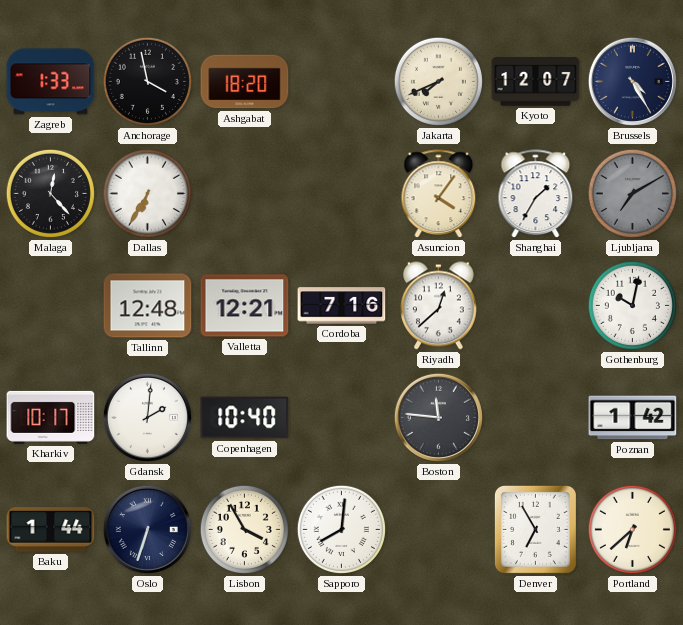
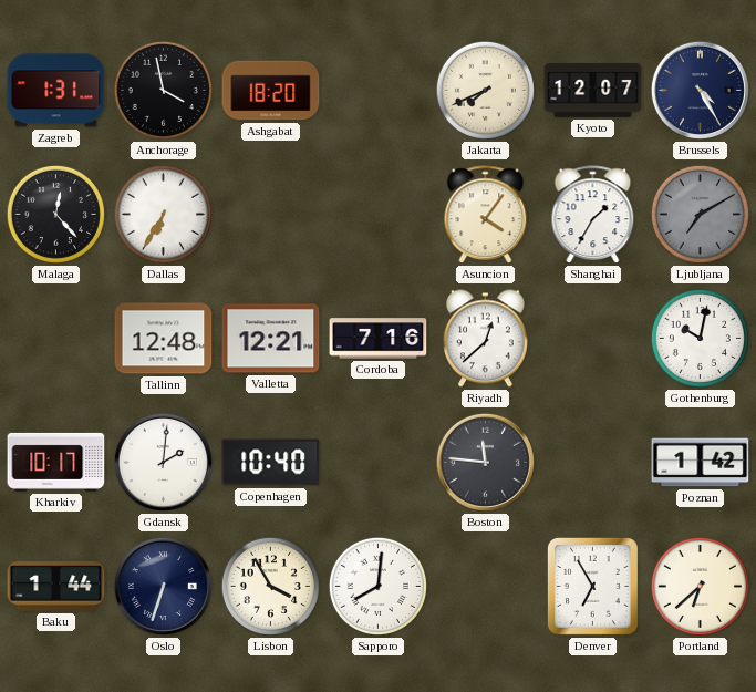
Zagreb: 1:33 -> 1:31
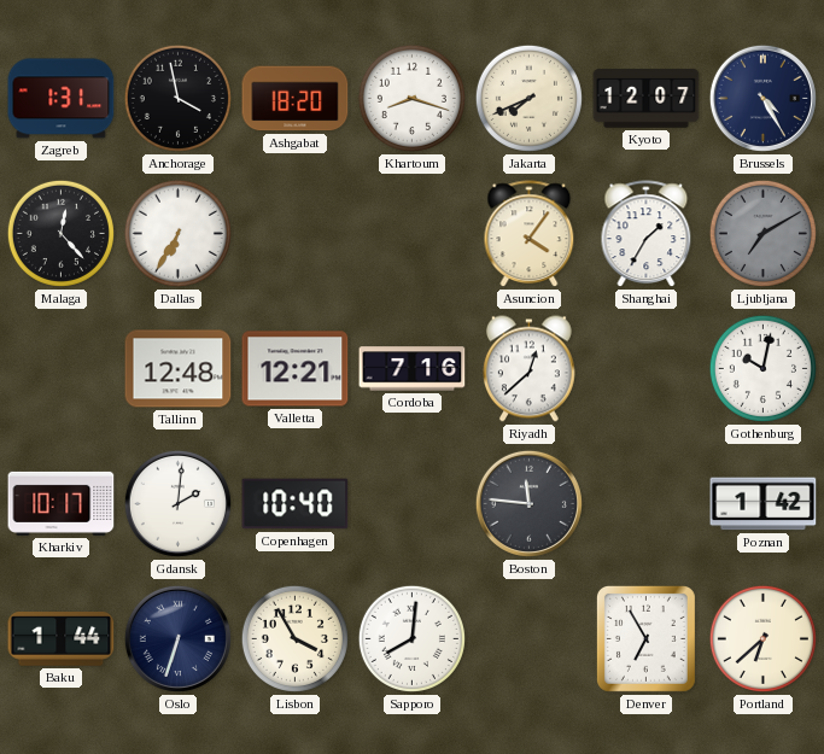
Khartoum: none -> 8:18
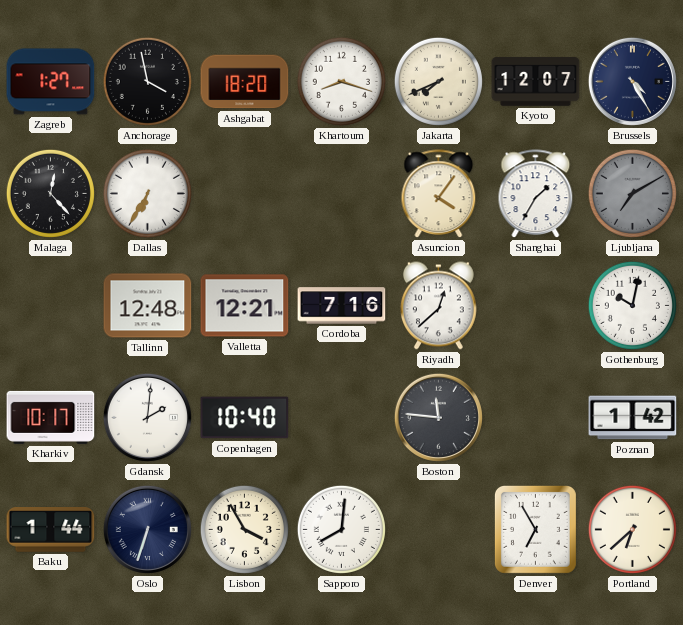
Zagreb: 1:31 -> 1:27
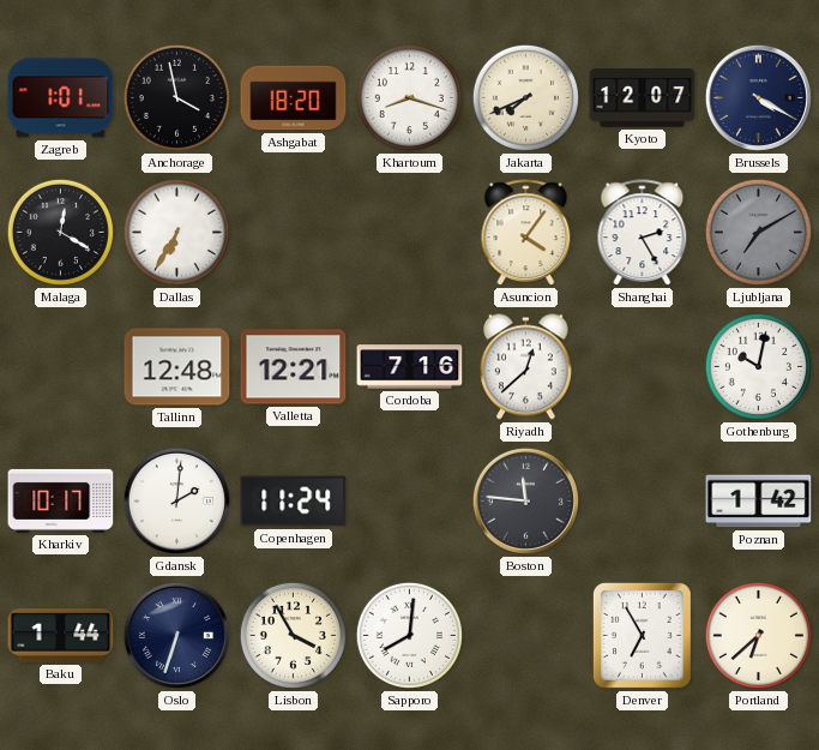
Zagreb: 1:27 -> 1:01
Brussels: 4:25 -> 4:20
Malaga: 12:23 -> 12:20
Shanghai: 1:35 -> 2:25
Copenhagen: 10:40 -> 11:24
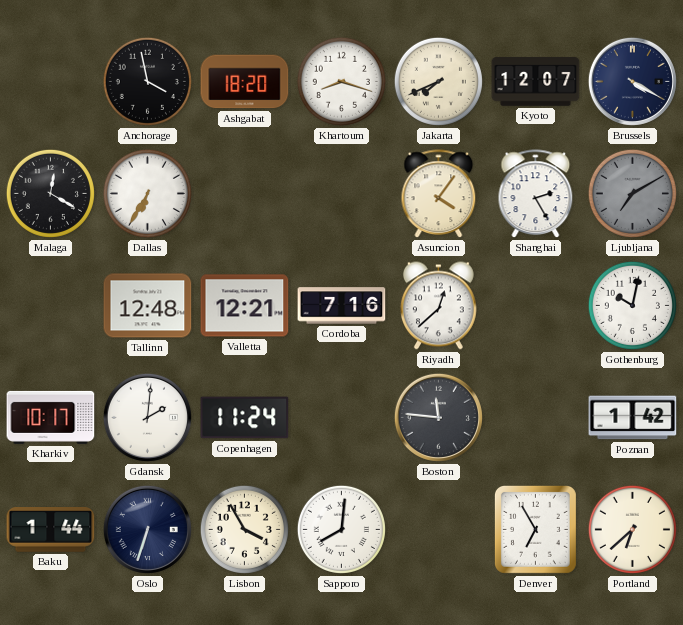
Zagreb: 1:01 -> none
